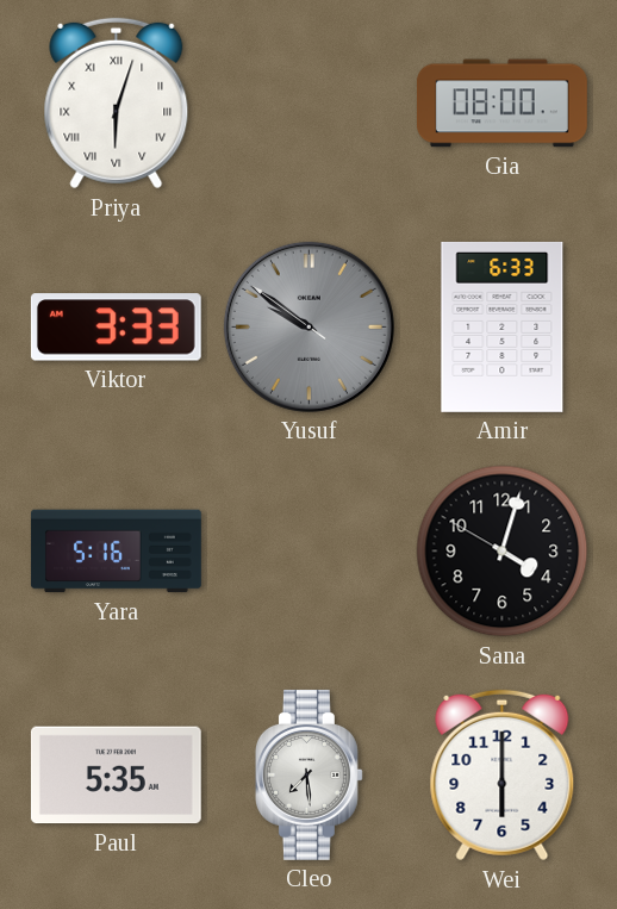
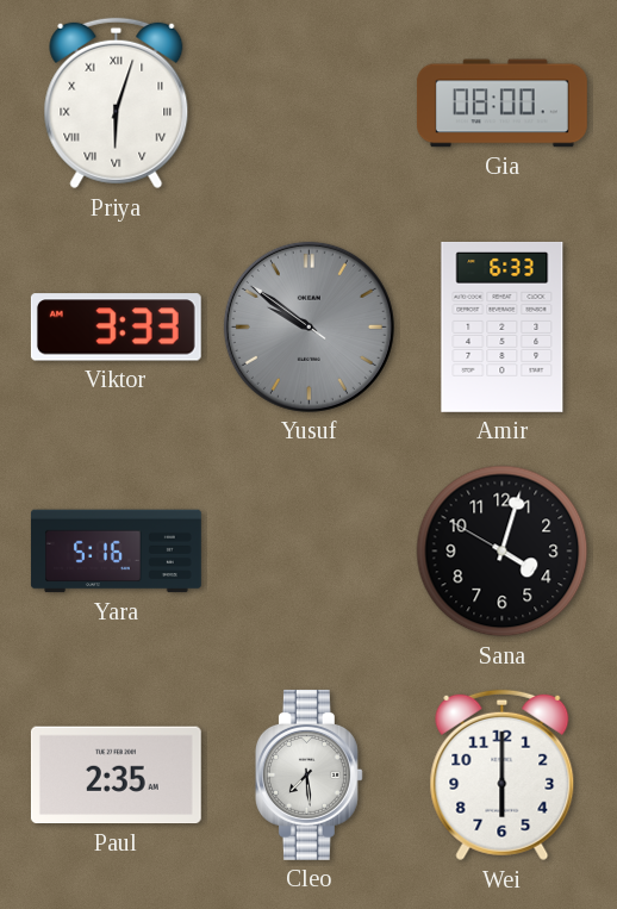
Paul: 5:35 -> 2:35
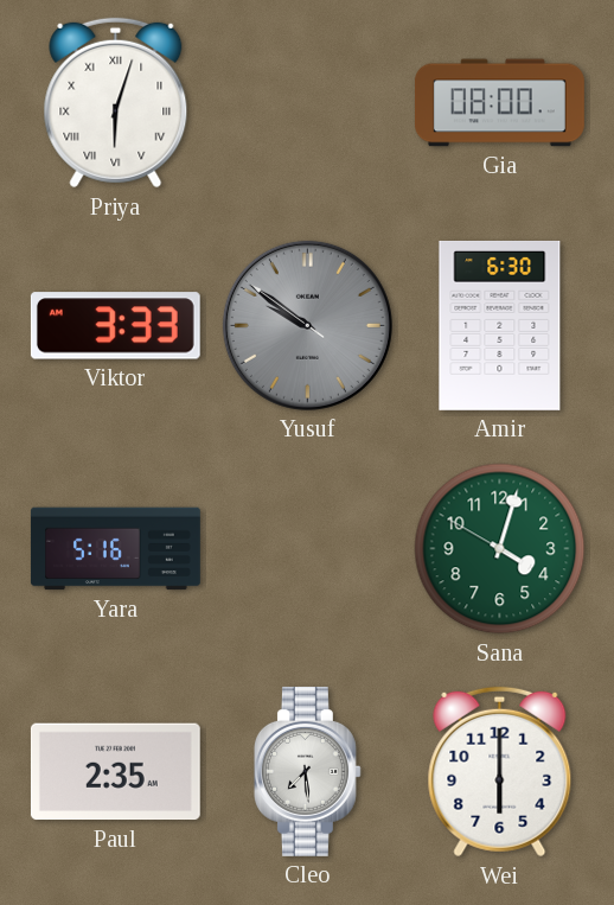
Amir: 6:33 -> 6:30
Sana dial: black -> green
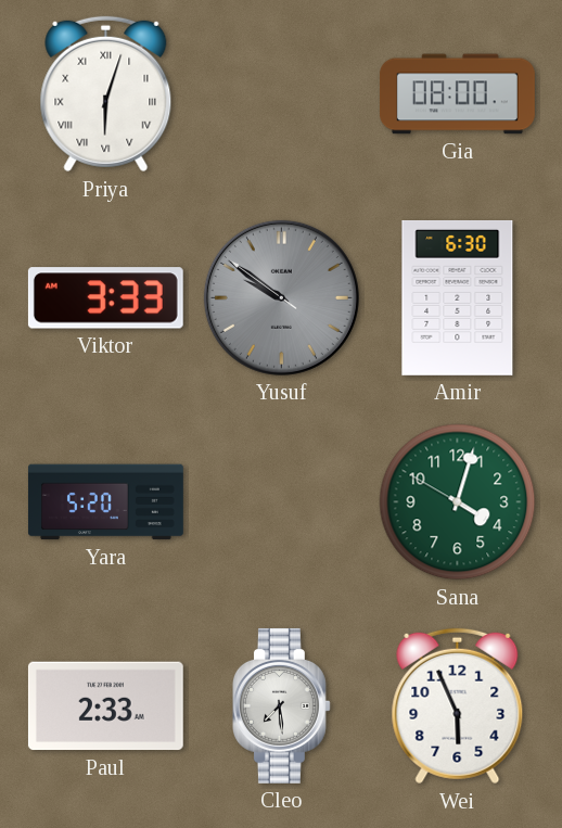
Yara: 5:16 -> 5:20
Paul: 2:35 -> 2:33
Wei: 6:00 -> 5:56
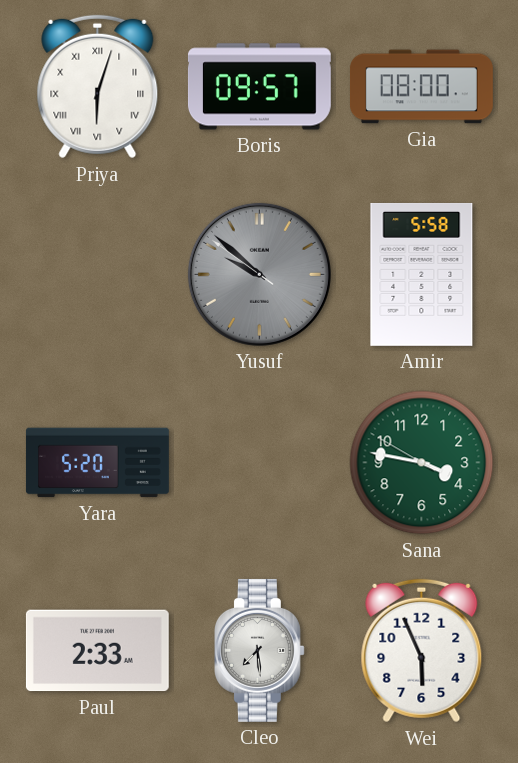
Boris: none -> 09:57
Viktor: 3:33 -> none
Yusuf: 9:50 -> 9:51
Amir: 6:30 -> 5:58
Sana: 4:02 -> 3:46
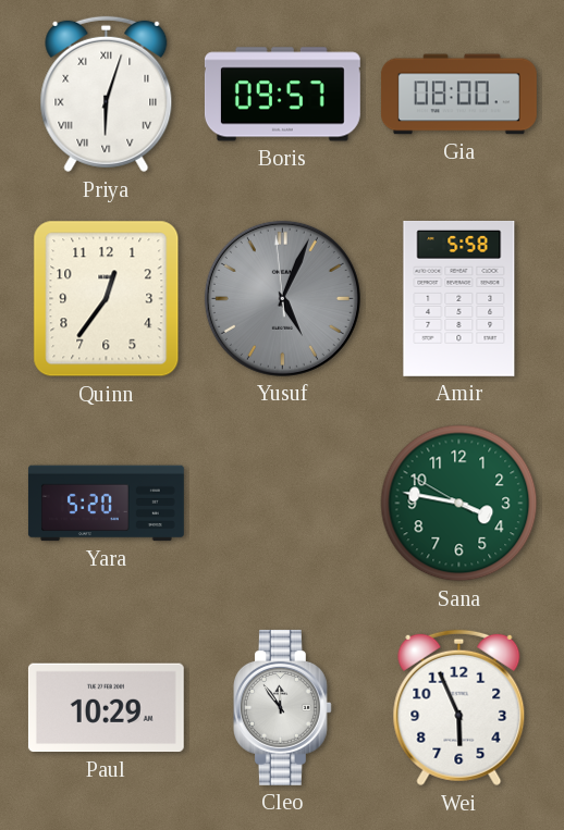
Quinn: none -> 12:36
Yusuf: 9:51 -> 5:03
Paul: 2:33 -> 10:29
Cleo: 7:29 -> 11:54
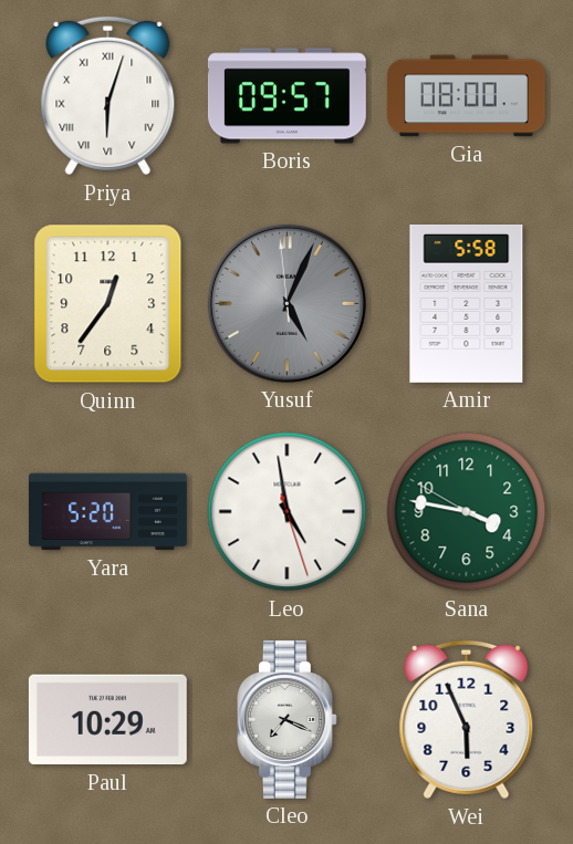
Leo: none -> 4:58
Cleo: 11:54 -> 7:19
